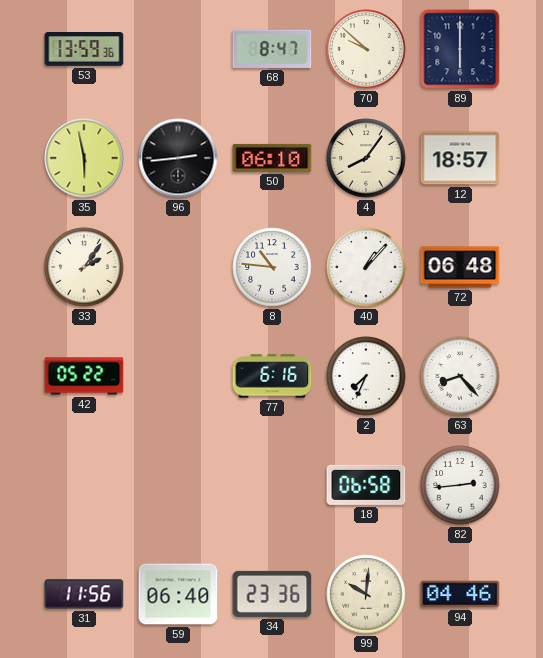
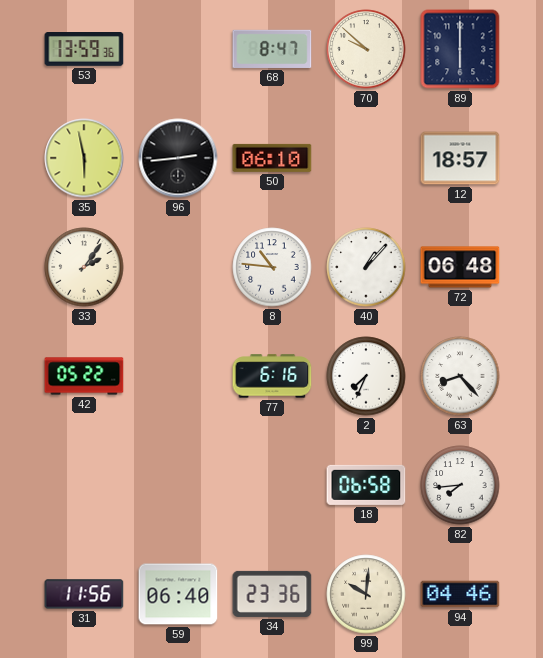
4: 8:06 -> none
82: 2:44 -> 7:44
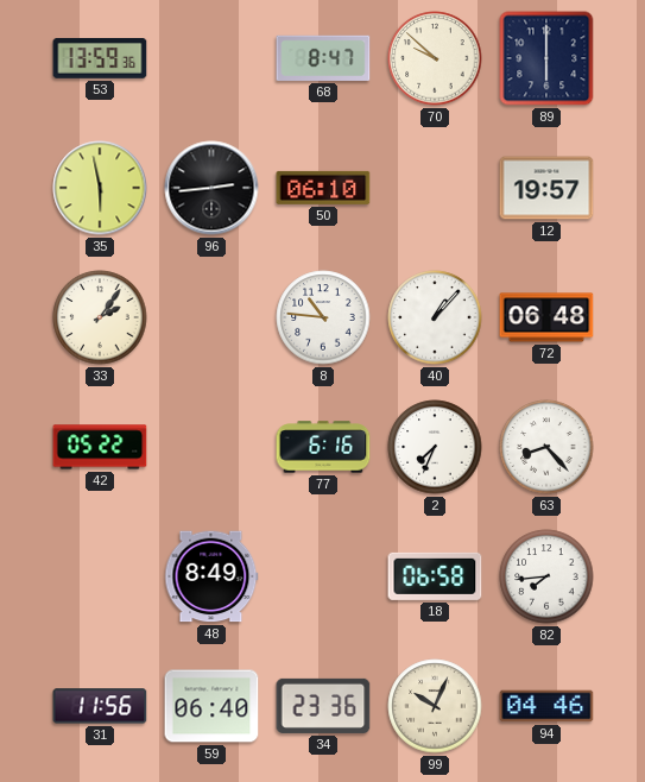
12: 18:57 -> 19:57
48: none -> 8:49
99: 10:01 -> 10:04
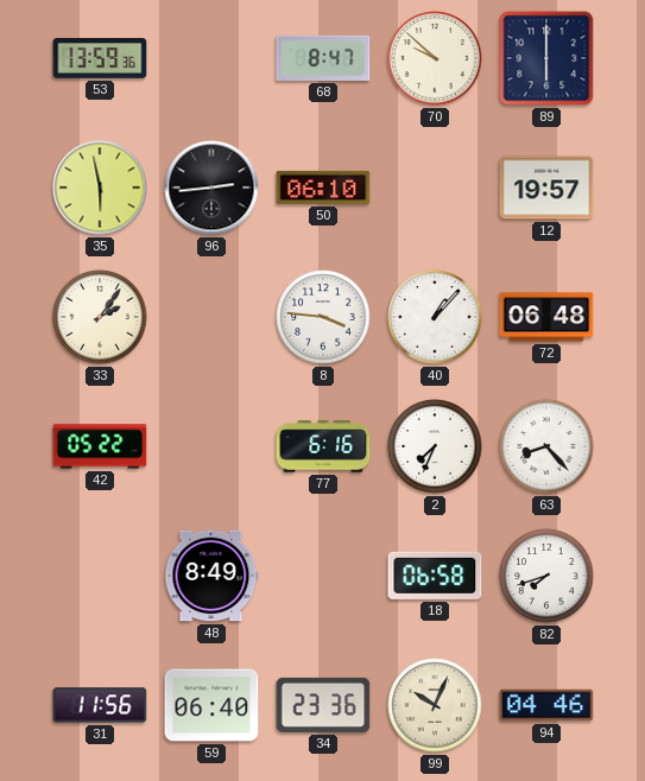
8: 10:46 -> 3:46
82: 7:44 -> 7:42
